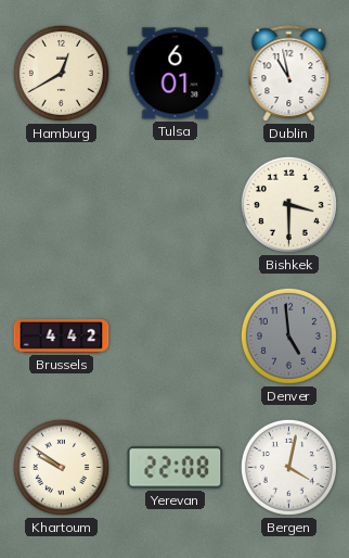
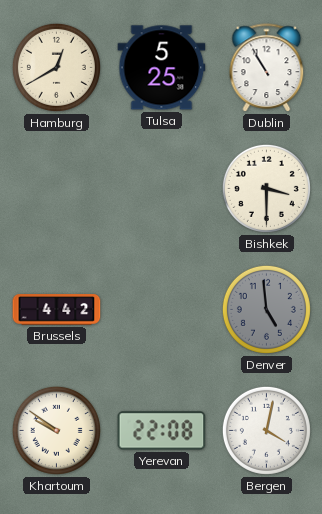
Tulsa: 6:01 -> 5:25
Dublin: 10:58 -> 10:55
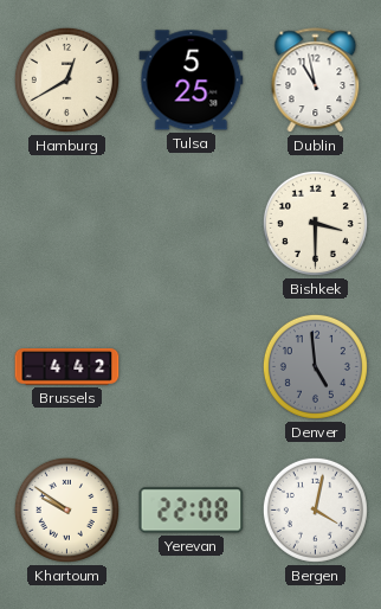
Dublin: 10:55 -> 10:58
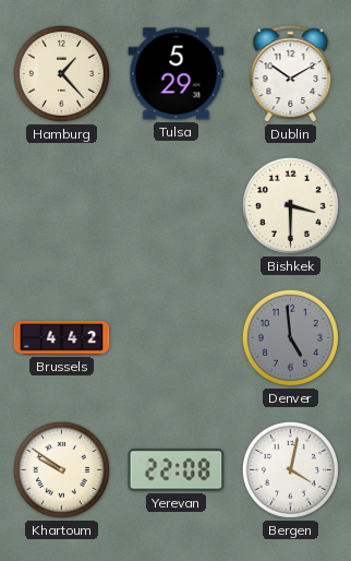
Hamburg: 12:40 -> 1:23
Tulsa: 5:25 -> 5:29
Dublin: 10:58 -> 10:10
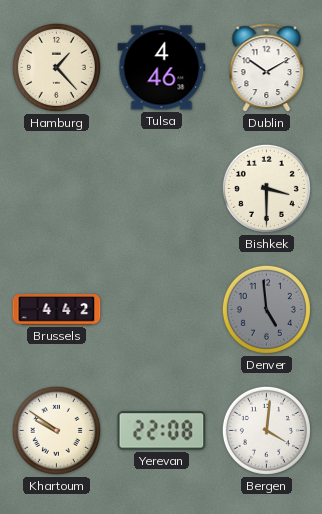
Tulsa: 5:29 -> 4:46
Bergen: 4:02 -> 4:01
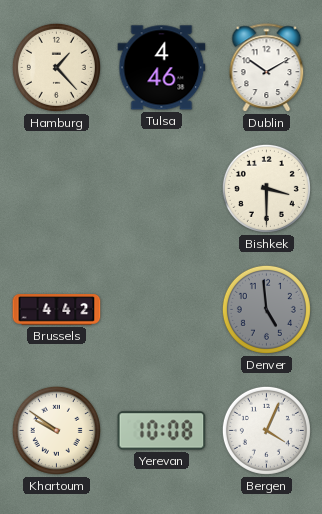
Yerevan: 22:08 -> 10:08
Bergen: 4:01 -> 4:04
